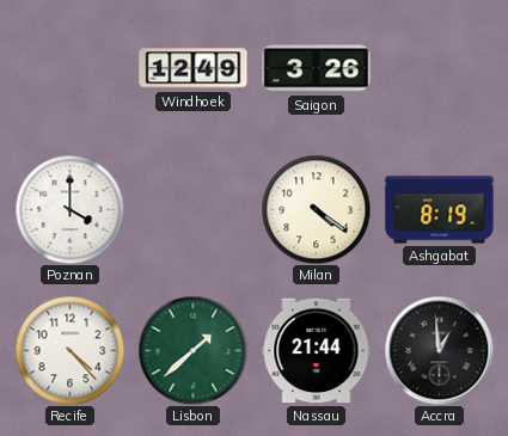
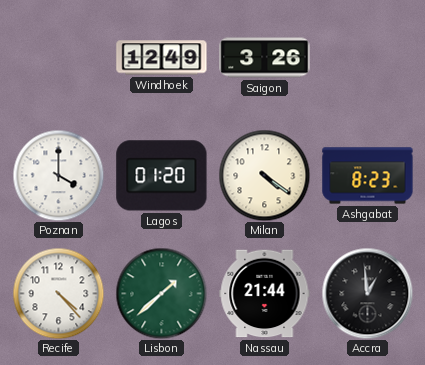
Lagos: none -> 01:20
Ashgabat: 8:19 -> 8:23
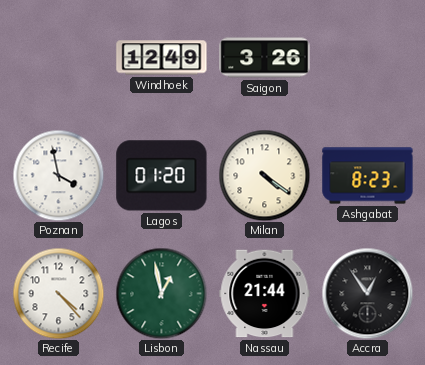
Poznan: 4:00 -> 3:58
Lisbon: 1:38 -> 12:58
Accra: 12:59 -> 12:54
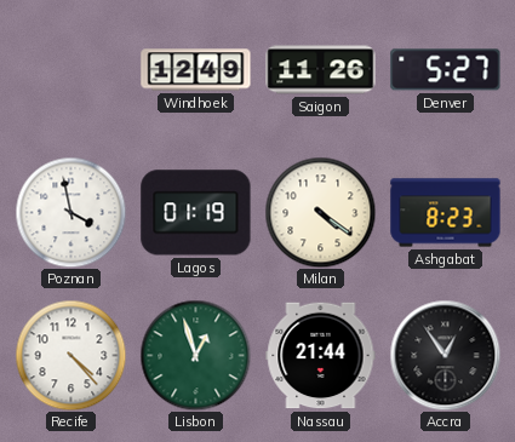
Saigon: 3:26 -> 11:26
Denver: none -> 5:27
Lagos: 01:20 -> 01:19
Lisbon: 12:58 -> 12:57
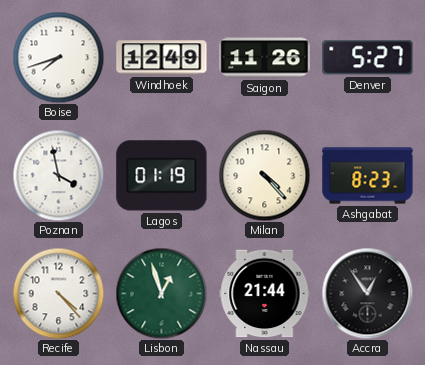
Boise: none -> 7:42
Milan: 4:21 -> 4:23
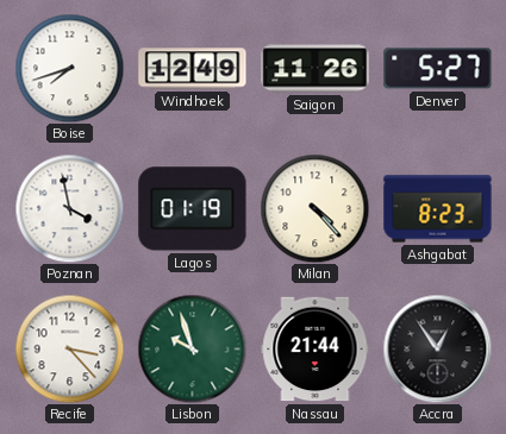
Recife: 4:23 -> 3:23
Lisbon: 12:57 -> 9:57
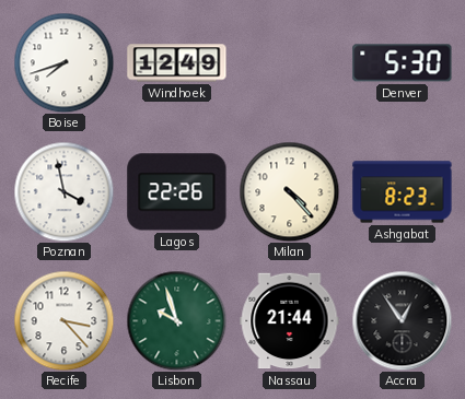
Saigon: 11:26 -> none
Denver: 5:27 -> 5:30
Lagos: 01:19 -> 22:26
